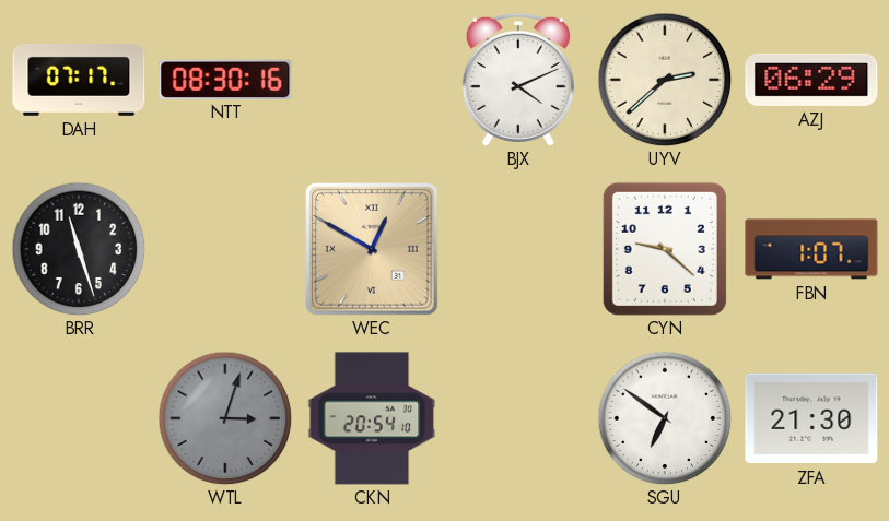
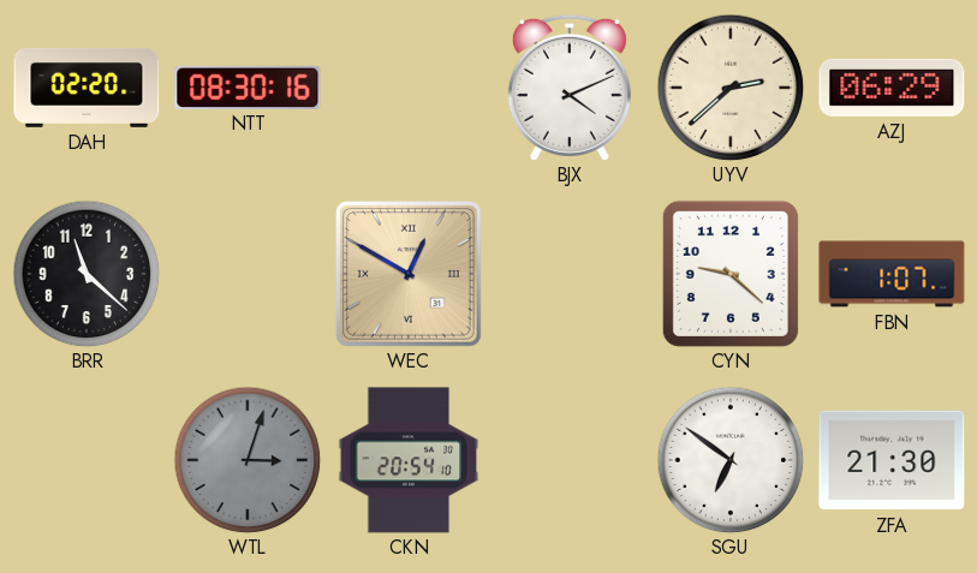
DAH: 07:17 -> 02:20
BRR: 11:27 -> 11:22
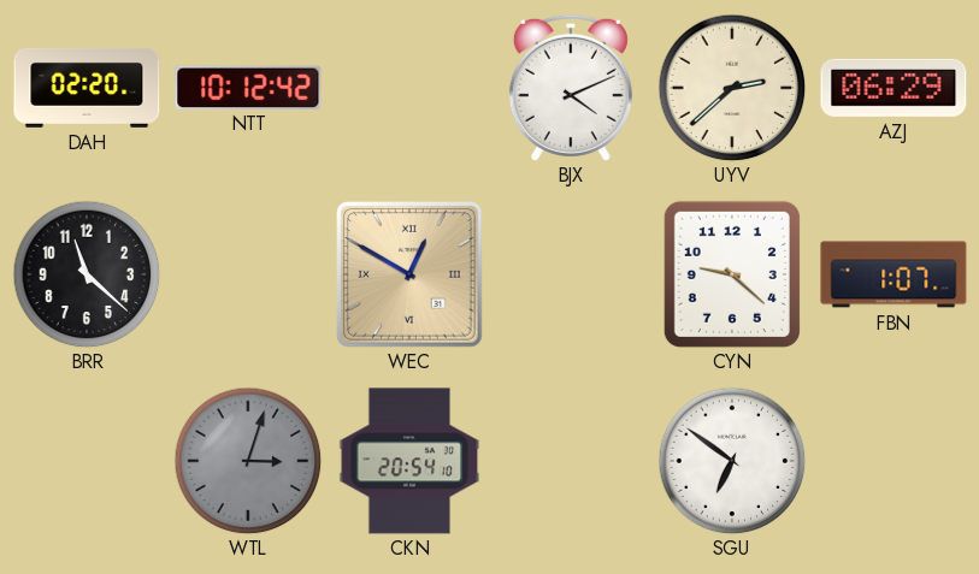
NTT: 08:30 -> 10:12
ZFA: 21:30 -> none
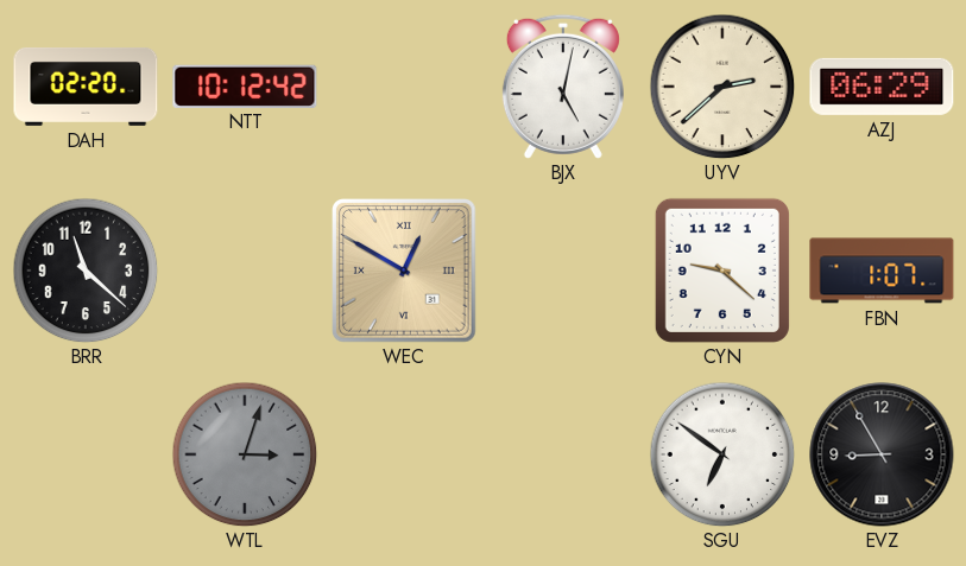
BJX: 4:11 -> 5:02
CKN: 20:54 -> none
EVZ: none -> 8:55
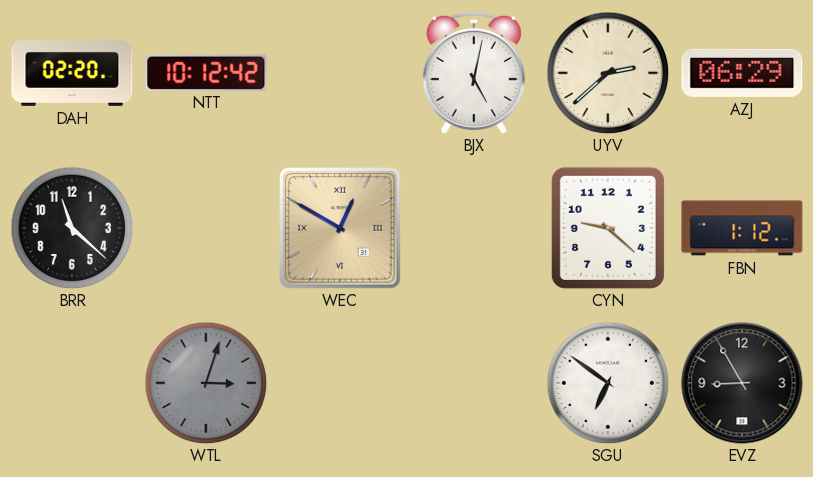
FBN: 1:07 -> 1:12
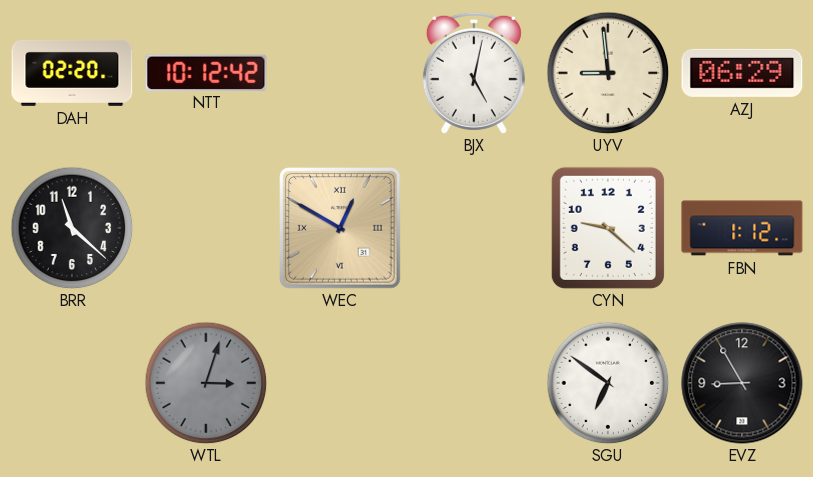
UYV: 2:38 -> 8:59
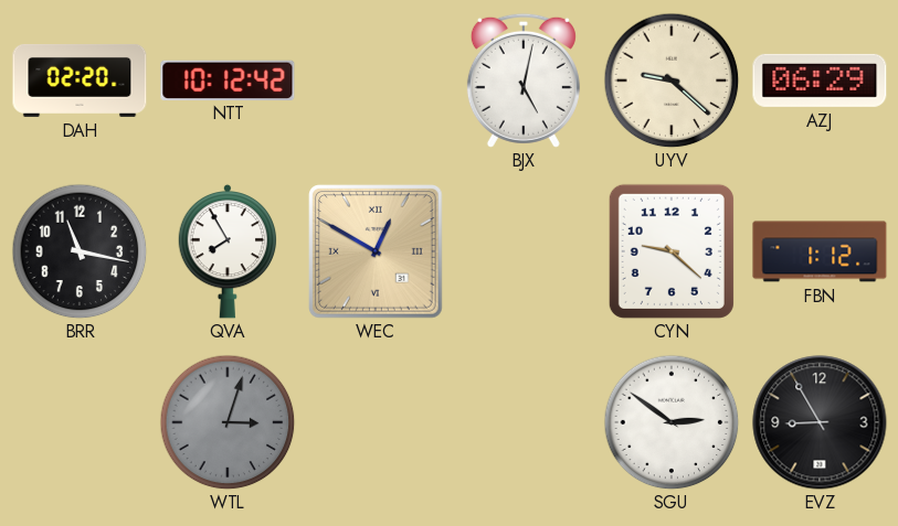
UYV: 8:59 -> 9:22
BRR: 11:22 -> 11:17
QVA: none -> 7:55
SGU: 6:51 -> 2:51
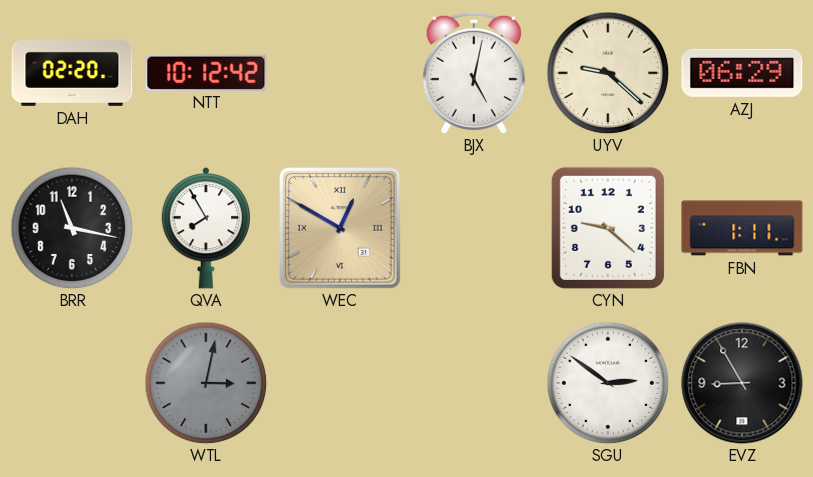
FBN: 1:12 -> 1:11
WTL: 3:03 -> 3:02
